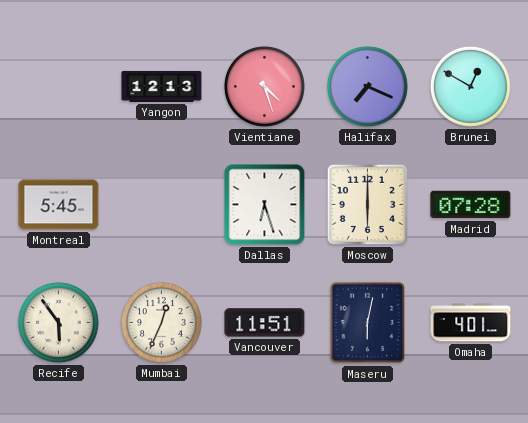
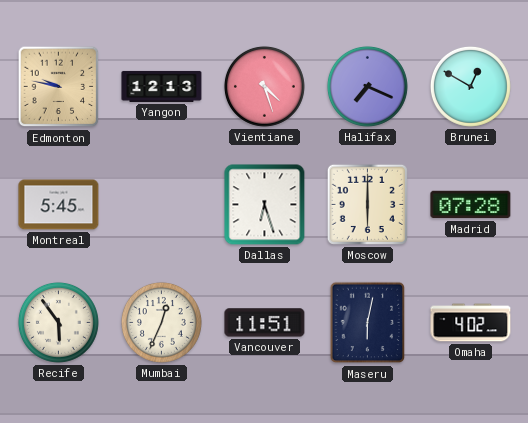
Edmonton: none -> 9:47
Omaha: 4:01 -> 4:02
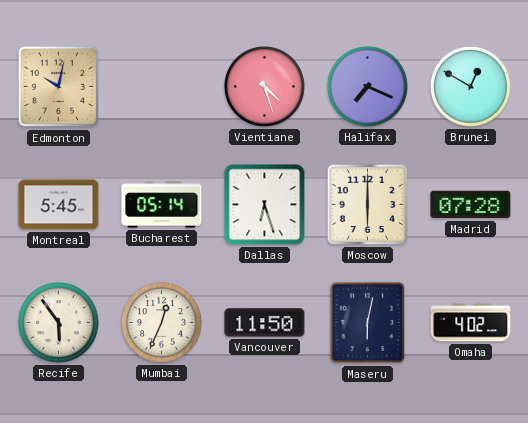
Edmonton: 9:47 -> 10:02
Yangon: 12:13 -> none
Bucharest: none -> 05:14
Vancouver: 11:51 -> 11:50
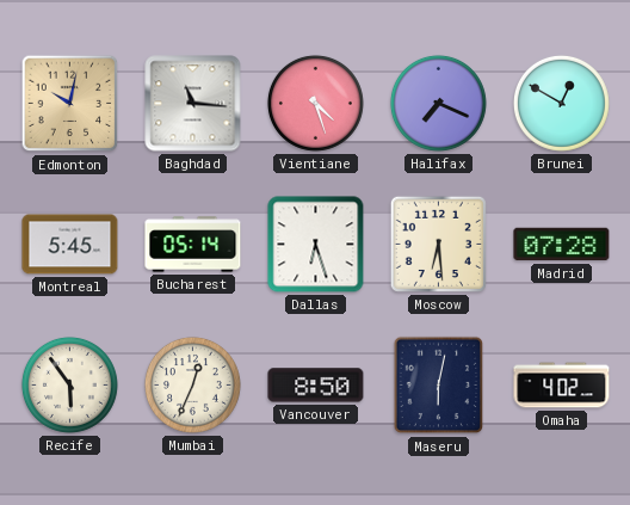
Baghdad: none -> 11:16
Moscow: 6:00 -> 6:29
Vancouver: 11:50 -> 8:50
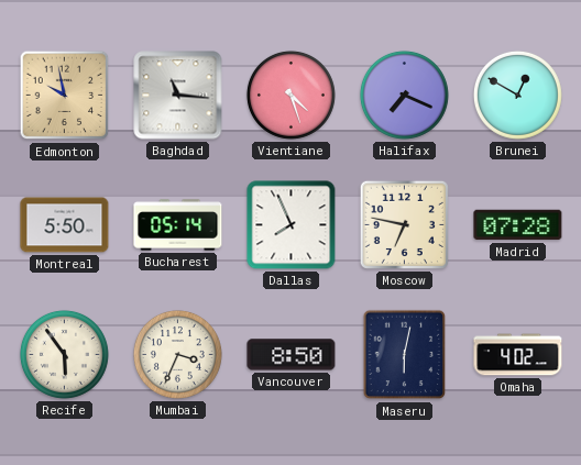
Edmonton: 10:02 -> 9:58
Montreal: 5:45 -> 5:50
Dallas: 6:27 -> 7:56
Moscow: 6:29 -> 6:47
Mumbai: 12:34 -> 3:34
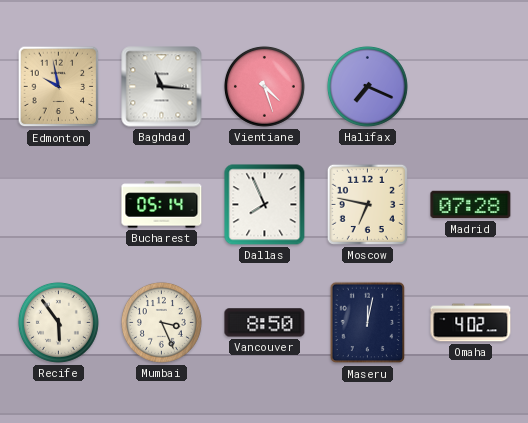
Brunei: 12:50 -> none
Montreal: 5:50 -> none
Mumbai: 3:34 -> 3:26
Maseru: 6:02 -> 12:02
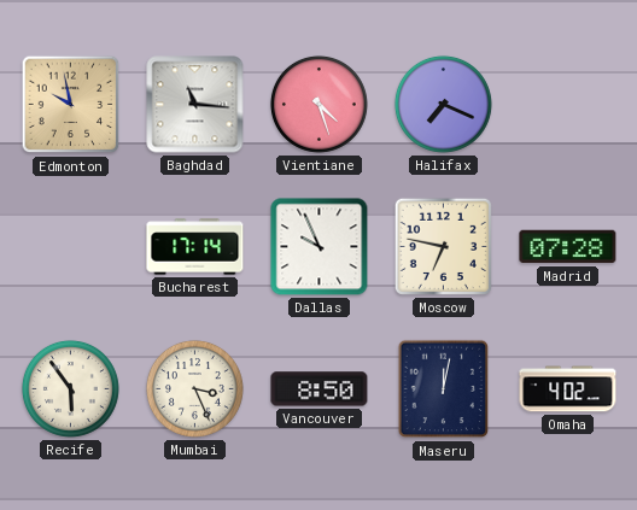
Bucharest: 05:14 -> 17:14
Dallas: 7:56 -> 9:56
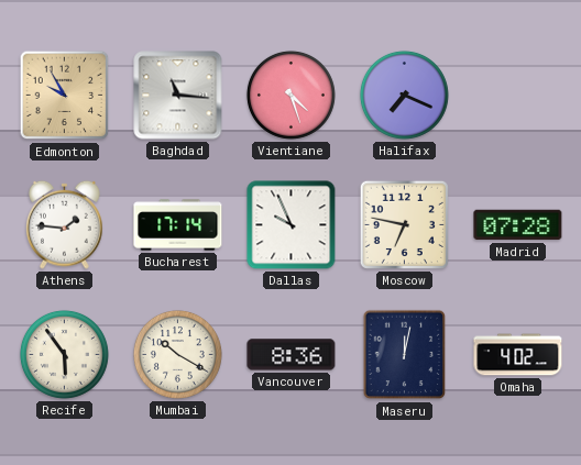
Edmonton: 9:58 -> 9:55
Athens: none -> 1:46
Mumbai: 3:26 -> 10:20
Vancouver: 8:50 -> 8:36
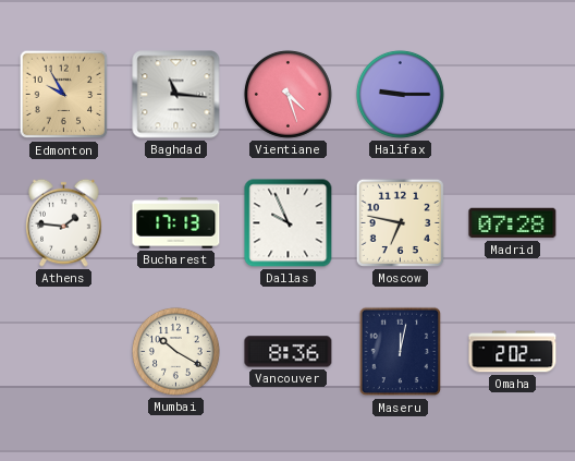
Halifax: 7:19 -> 9:15
Bucharest: 17:14 -> 17:13
Recife: 5:54 -> none
Omaha: 4:02 -> 2:02
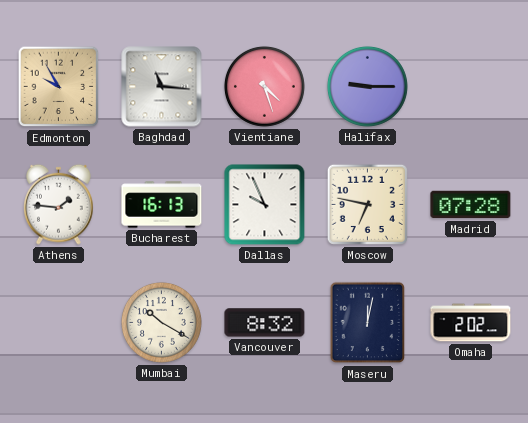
Bucharest: 17:13 -> 16:13
Vancouver: 8:36 -> 8:32
